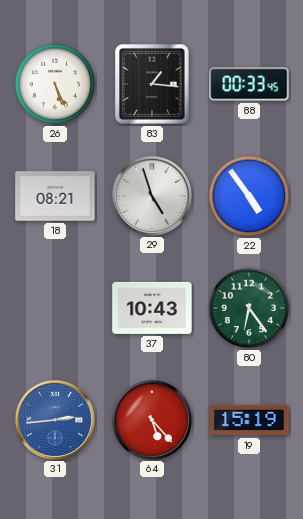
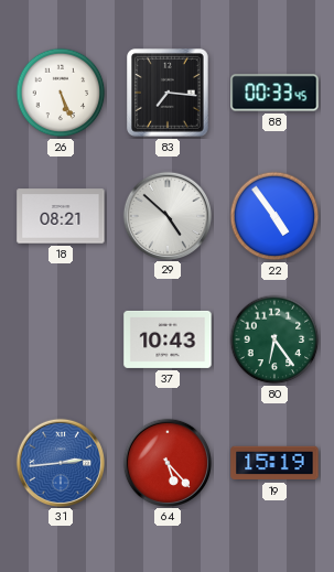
83: 1:16 -> 7:16
29: 4:57 -> 4:52
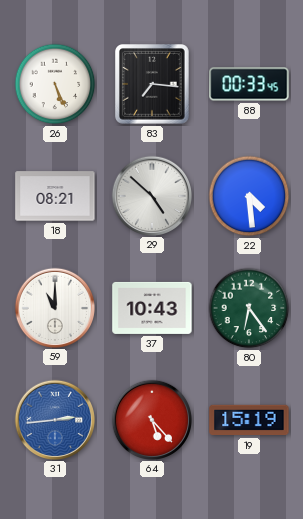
22: 4:54 -> 4:29
59: none -> 11:00
